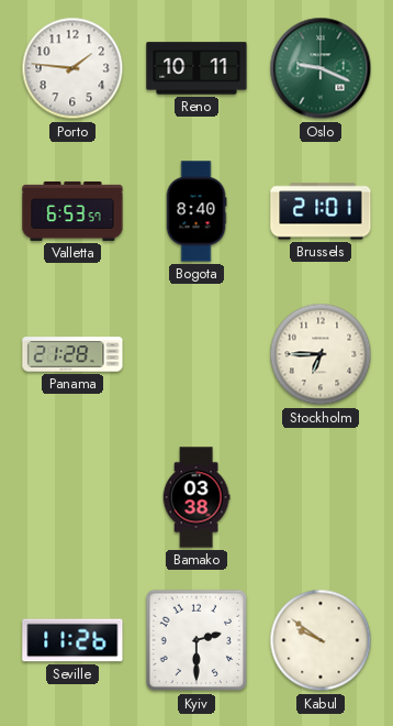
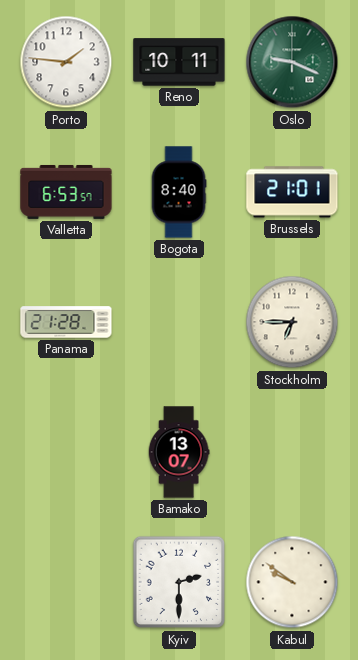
Bamako: 03:38 -> 13:07
Seville: 11:26 -> none
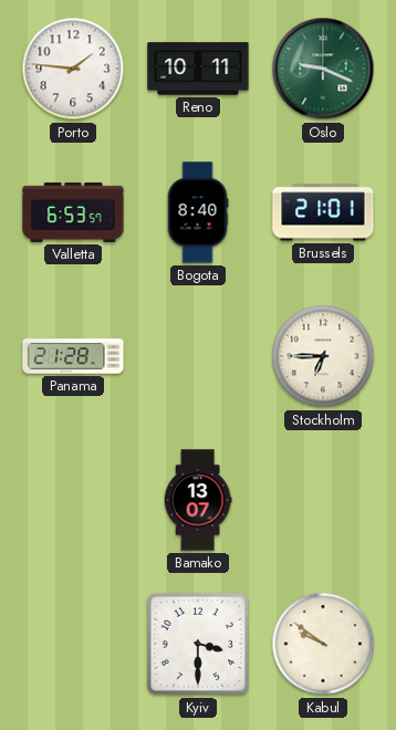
Kyiv: 2:30 -> 3:30
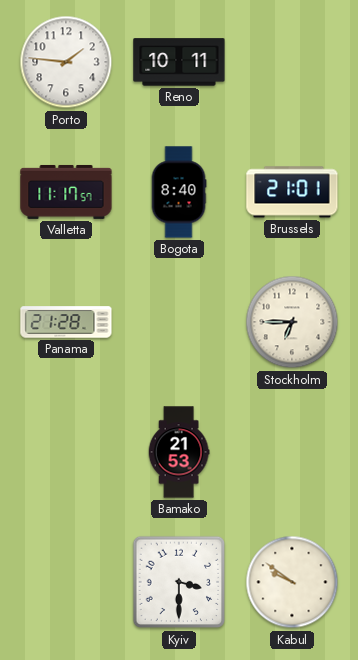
Oslo: 9:19 -> none
Valletta: 6:53 -> 11:17
Bamako: 13:07 -> 21:53
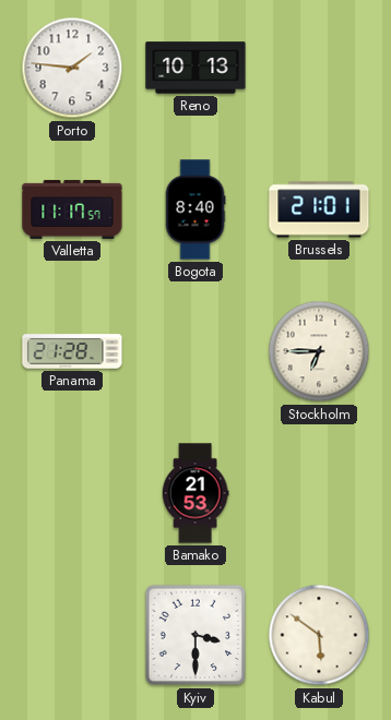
Reno: 10:11 -> 10:13
Kabul: 9:51 -> 5:51
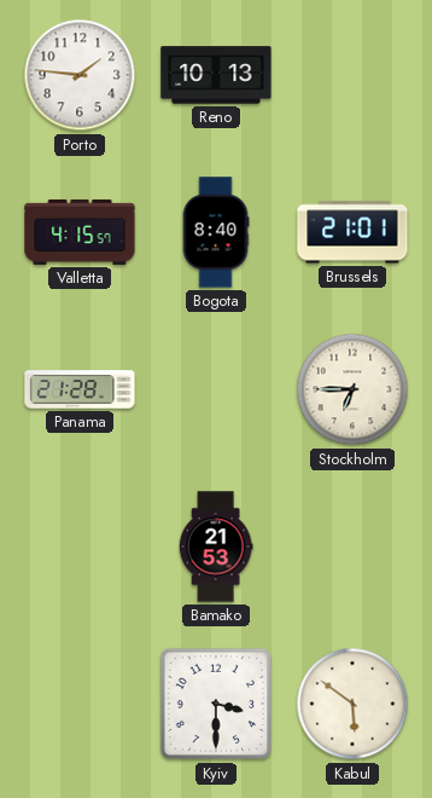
Valletta: 11:17 -> 4:15
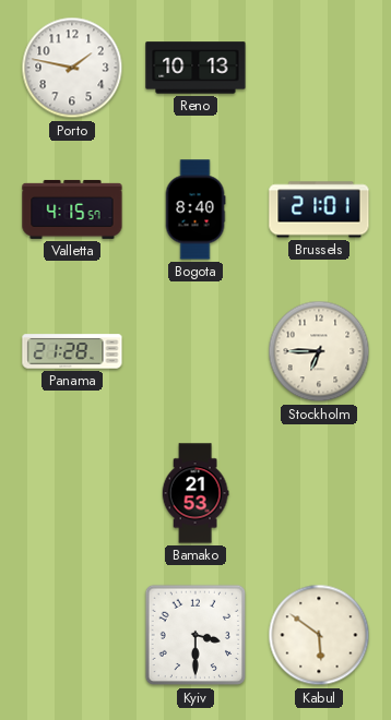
Porto: 1:46 -> 1:47
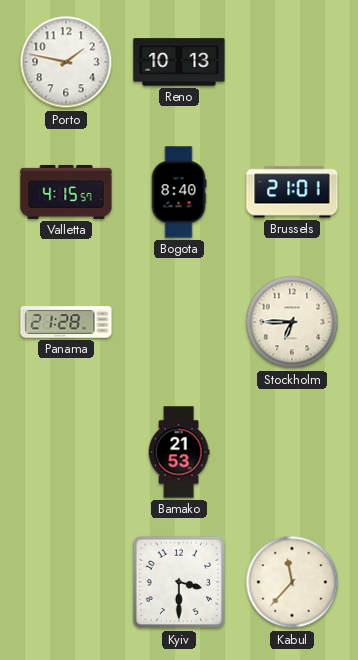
Kabul: 5:51 -> 11:37
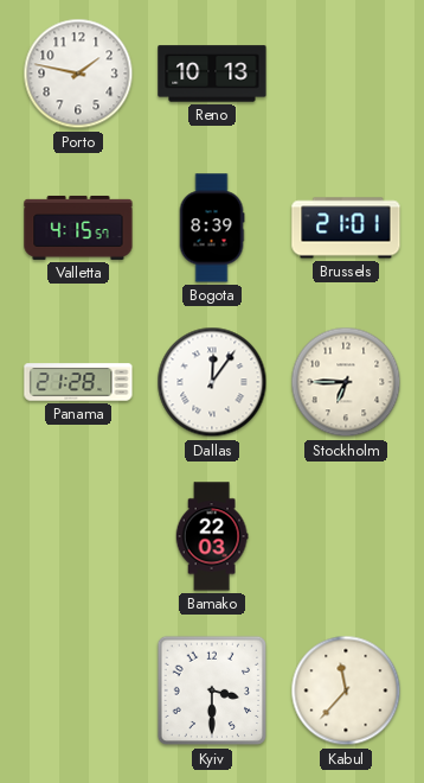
Bogota: 8:40 -> 8:39
Dallas: none -> 12:06
Bamako: 21:53 -> 22:03
